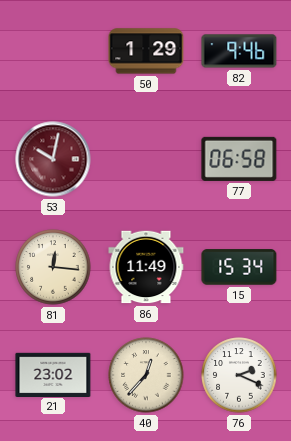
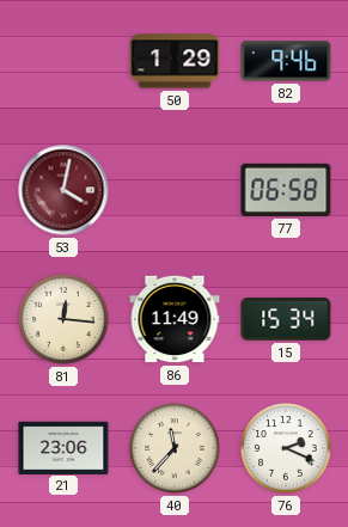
53: 10:02 -> 4:02
21: 23:02 -> 23:06
40: 12:37 -> 11:37
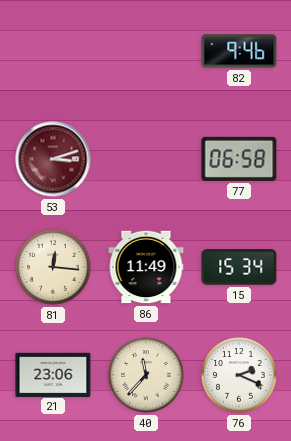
50: 1:29 -> none
53: 4:02 -> 3:12
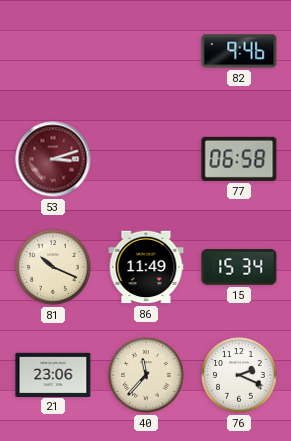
81: 12:16 -> 10:19
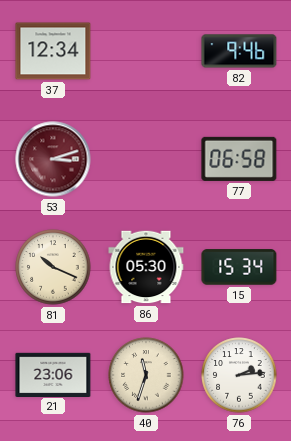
37: none -> 12:34
86: 11:49 -> 05:30
40: 11:37 -> 11:33
76: 2:19 -> 2:14
